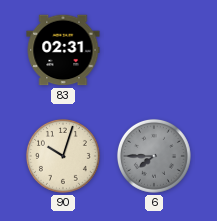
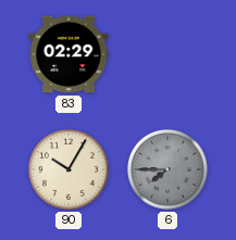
83: 02:31 -> 02:29
90: 10:03 -> 10:05
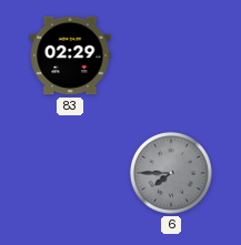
90: 10:05 -> none
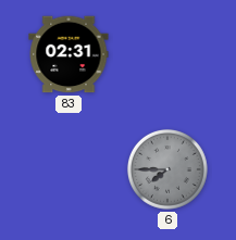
83: 02:29 -> 02:31
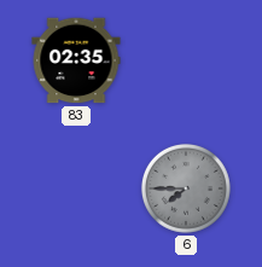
83: 02:31 -> 02:35
